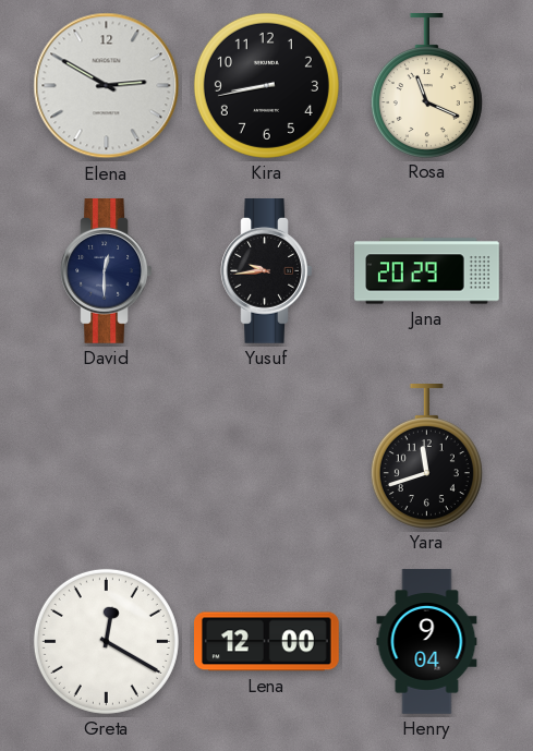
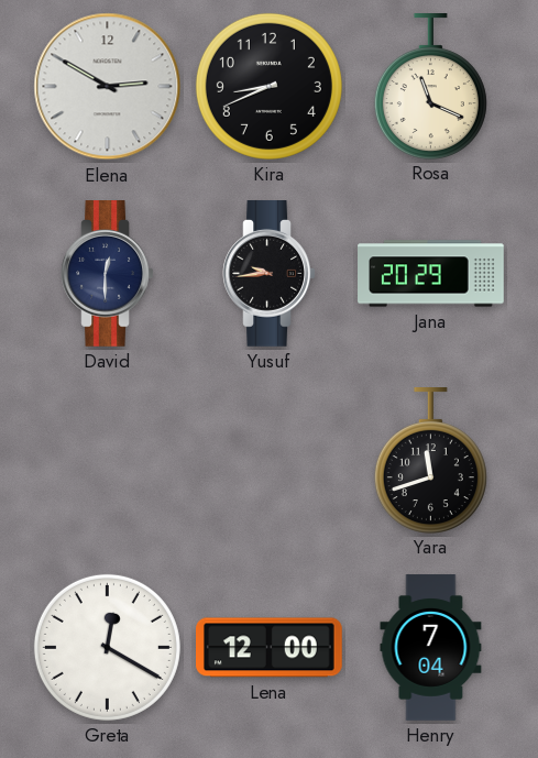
Kira: 8:43 -> 8:41
Henry: 9:04 -> 7:04
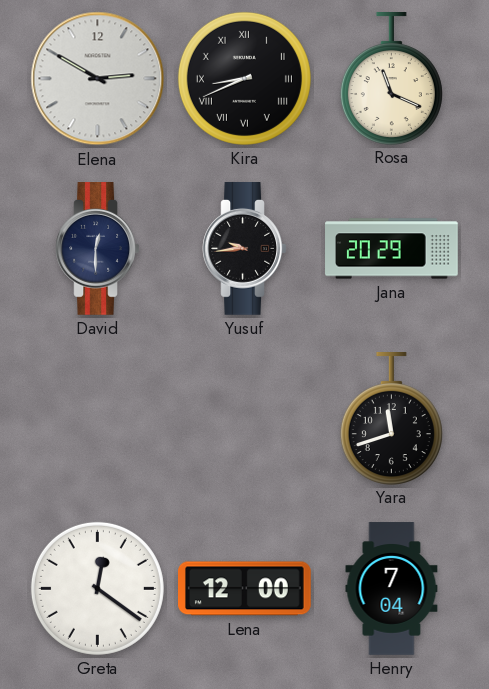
Kira numerals: Arabic -> Roman
Greta: 12:20 -> 12:21
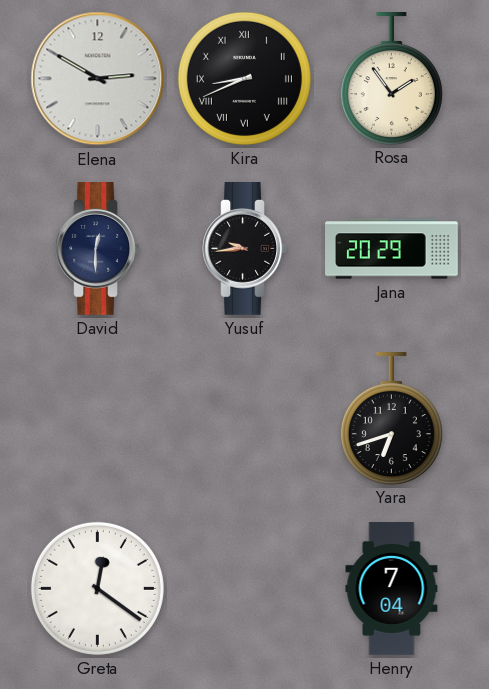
Rosa: 11:19 -> 1:54
Yara: 11:42 -> 6:42
Lena: 12:00 -> none
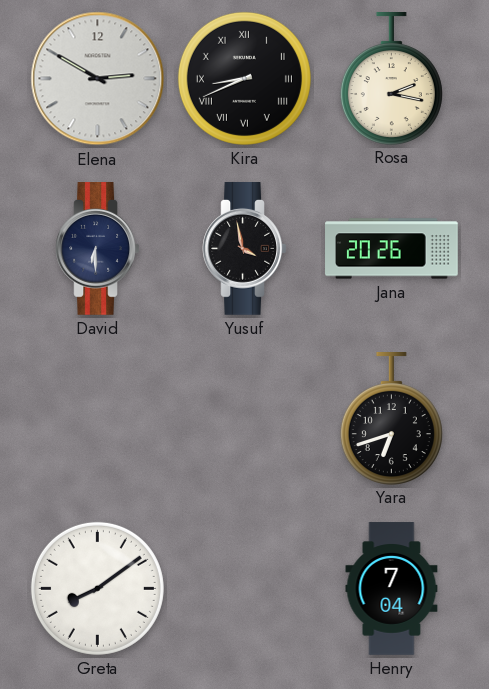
Rosa: 1:54 -> 2:17
David: 12:30 -> 6:30
Yusuf: 9:44 -> 3:58
Jana: 20:29 -> 20:26
Greta: 12:21 -> 8:09
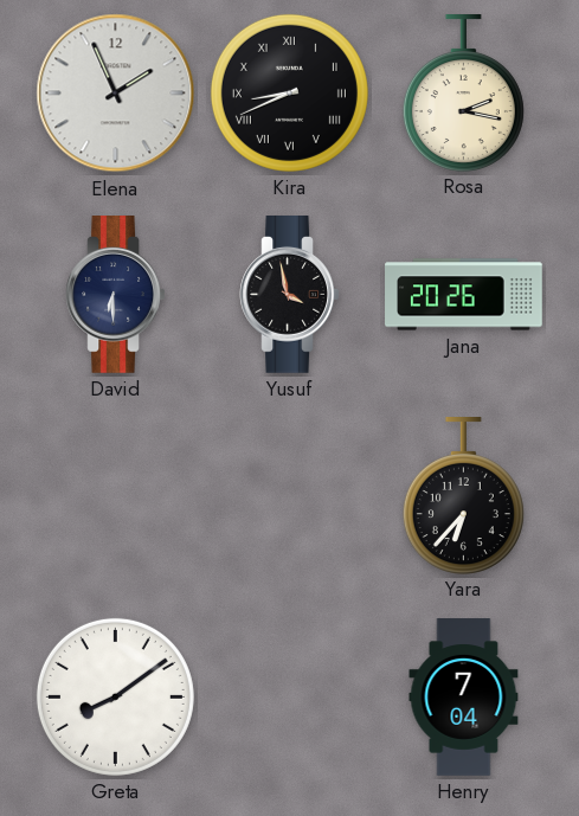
Elena: 2:50 -> 1:56
Yara: 6:42 -> 6:37
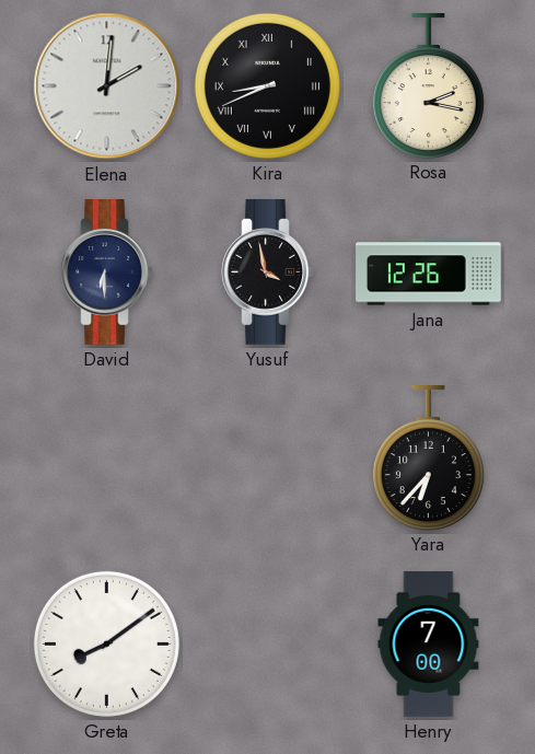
Elena: 1:56 -> 2:01
Jana: 20:26 -> 12:26
Henry: 7:04 -> 7:00
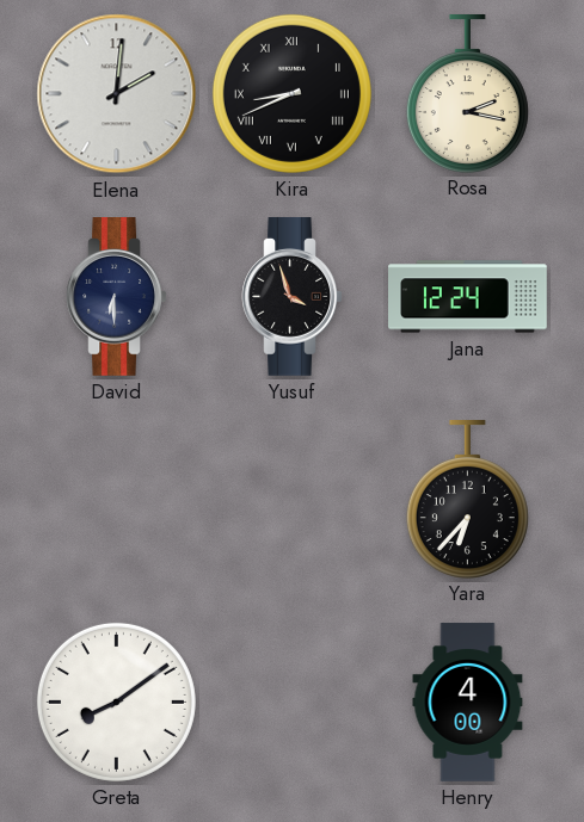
Yusuf: 3:58 -> 3:57
Jana: 12:26 -> 12:24
Henry: 7:00 -> 4:00
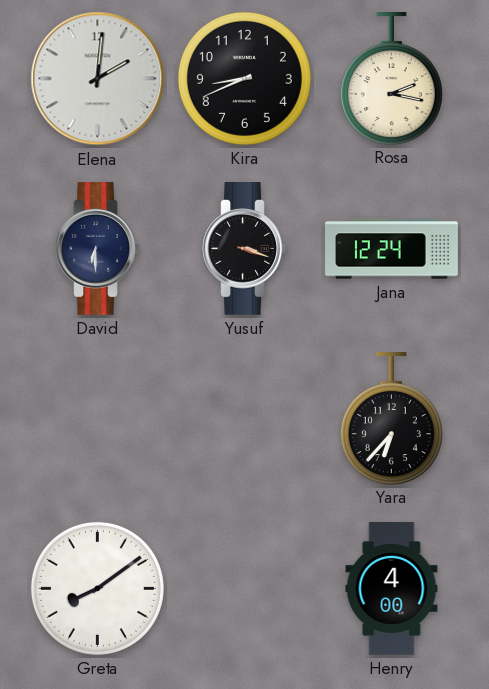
Kira numerals: Roman -> Arabic
Yusuf: 3:57 -> 3:18
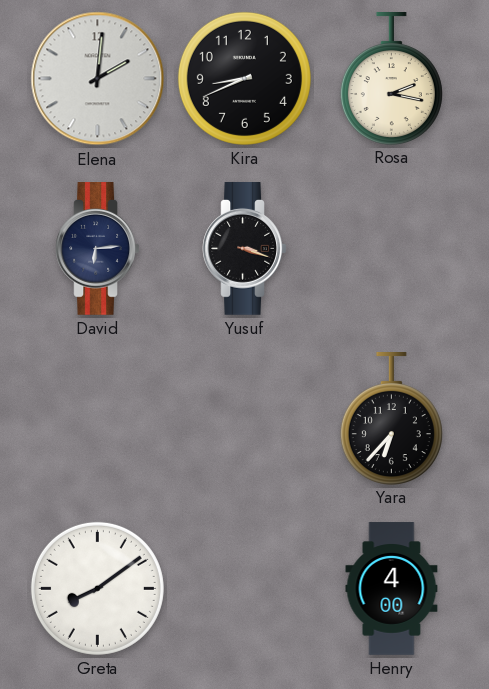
David: 6:30 -> 6:14
Jana: 12:24 -> none
